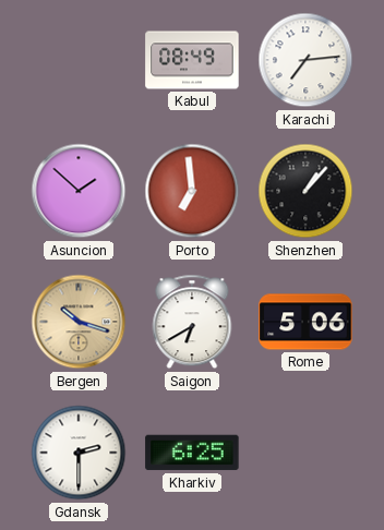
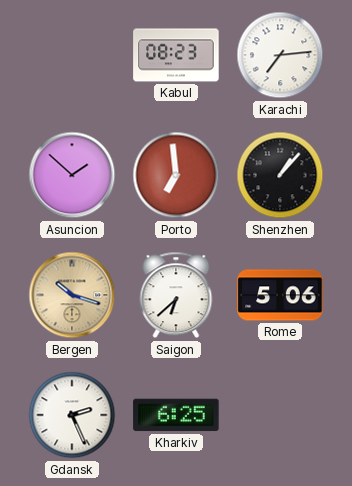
Kabul: 08:49 -> 08:23
Saigon: 6:40 -> 6:38
Gdansk: 2:30 -> 2:26
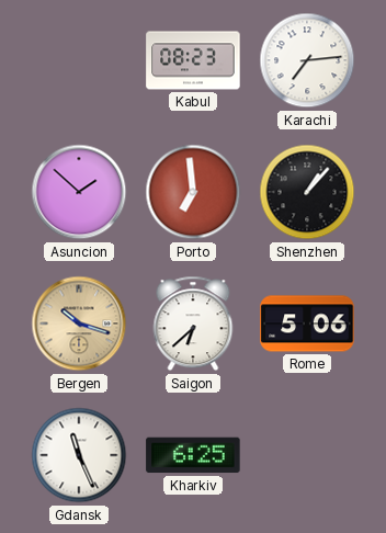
Gdansk: 2:26 -> 11:26
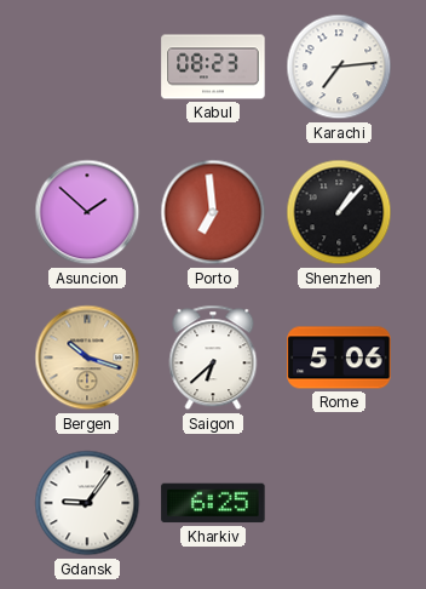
Gdansk: 11:26 -> 9:06
